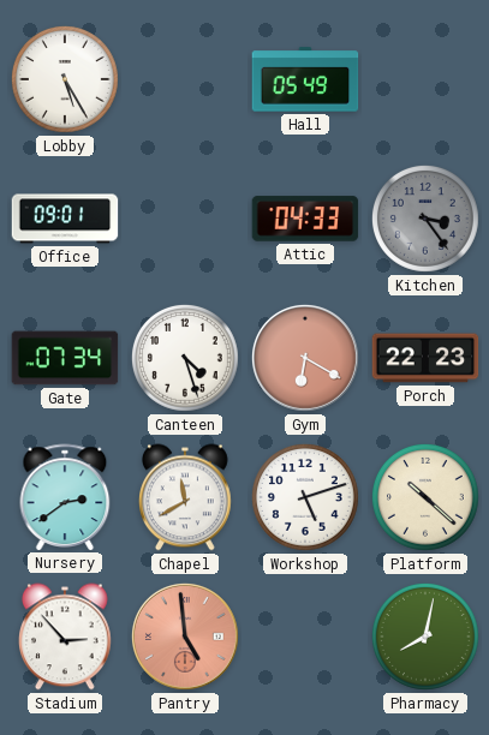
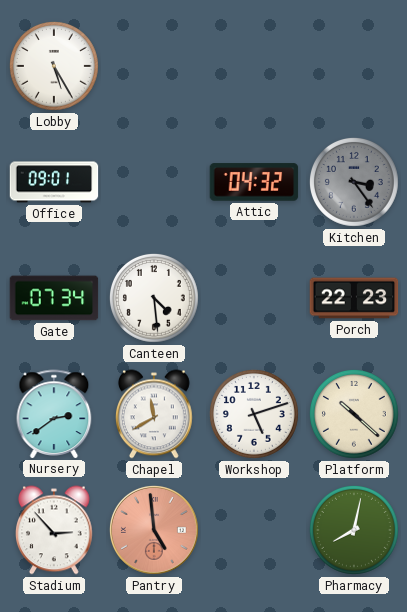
Hall: 05:49 -> none
Attic: 04:33 -> 04:32
Canteen: 4:27 -> 4:29
Gym: 6:20 -> none
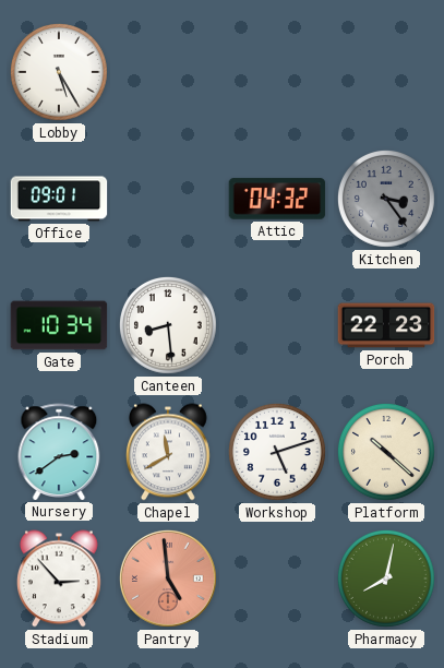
Gate: 07:34 -> 10:34
Canteen: 4:29 -> 8:29
